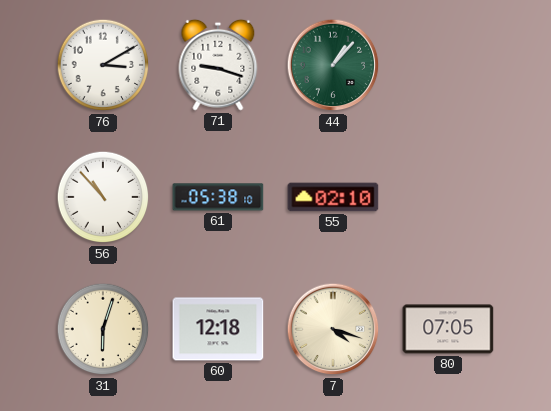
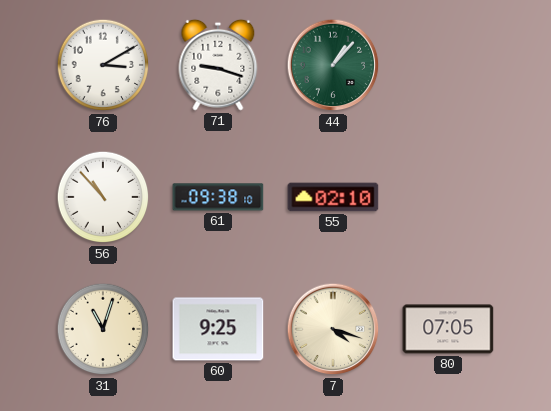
61: 05:38 -> 09:38
31: 6:03 -> 11:03
60: 12:18 -> 9:25
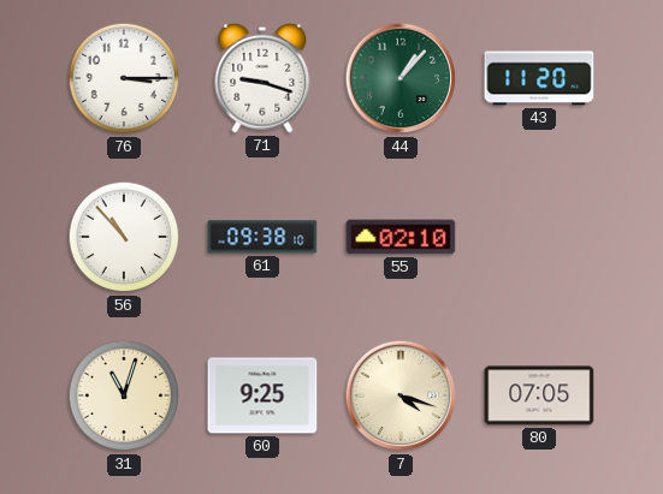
76: 3:10 -> 3:15
43: none -> 11:20
